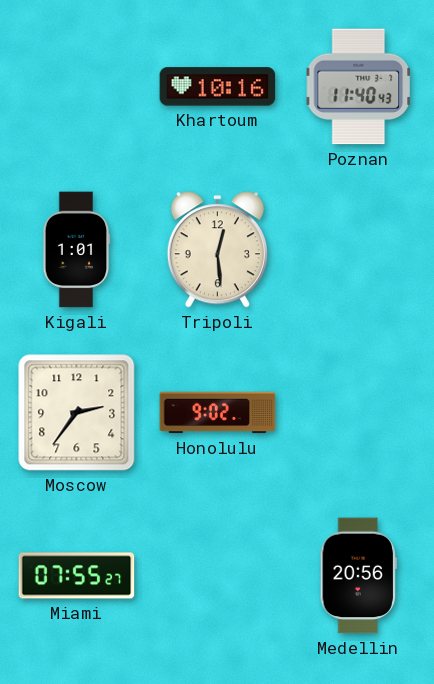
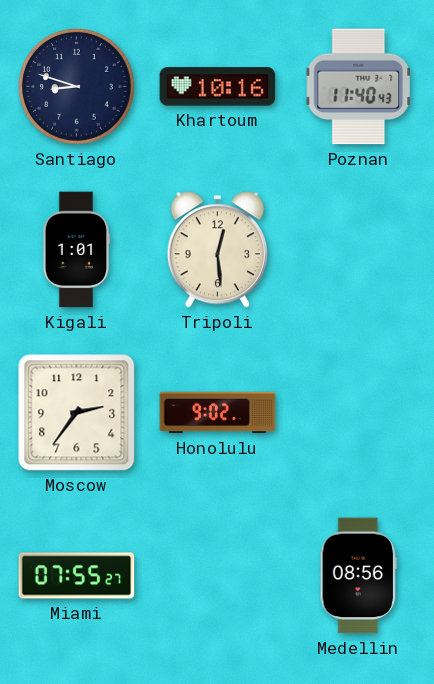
Santiago: none -> 8:48
Medellin: 20:56 -> 08:56
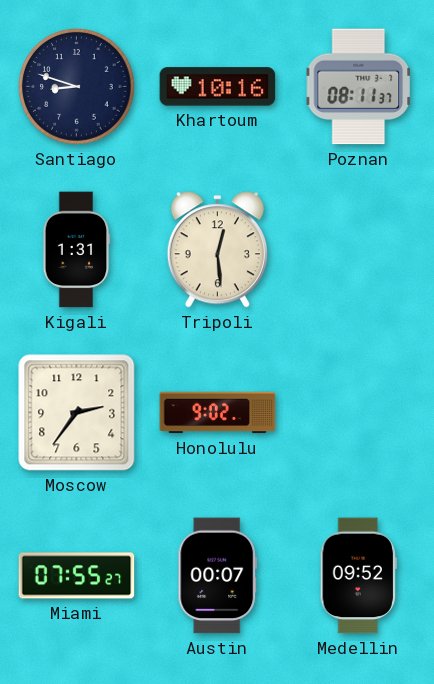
Poznan: 11:40 -> 08:11
Kigali: 1:01 -> 1:31
Austin: none -> 00:07
Medellin: 08:56 -> 09:52
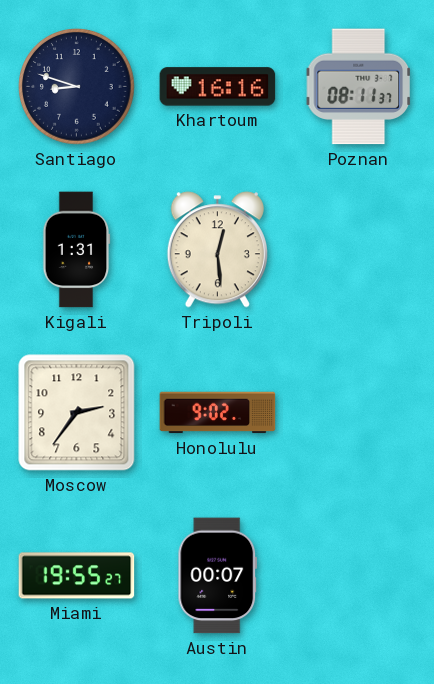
Khartoum: 10:16 -> 16:16
Miami: 07:55 -> 19:55
Medellin: 09:52 -> none
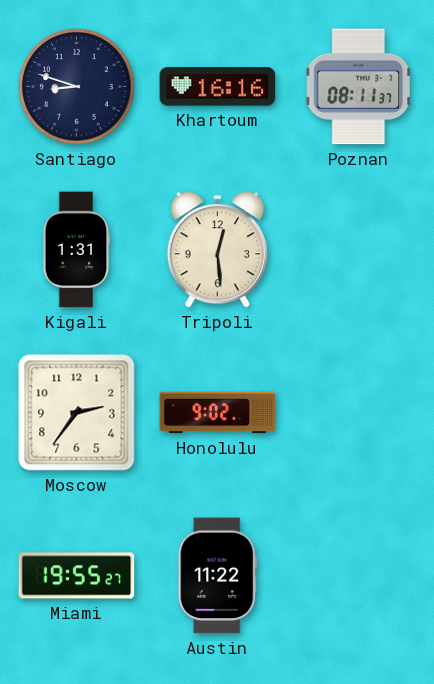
Austin: 00:07 -> 11:22
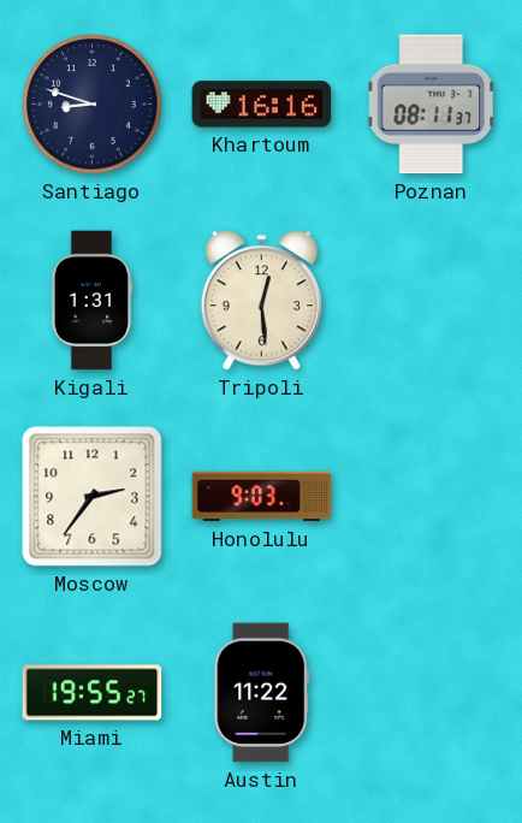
Honolulu: 9:02 -> 9:03
